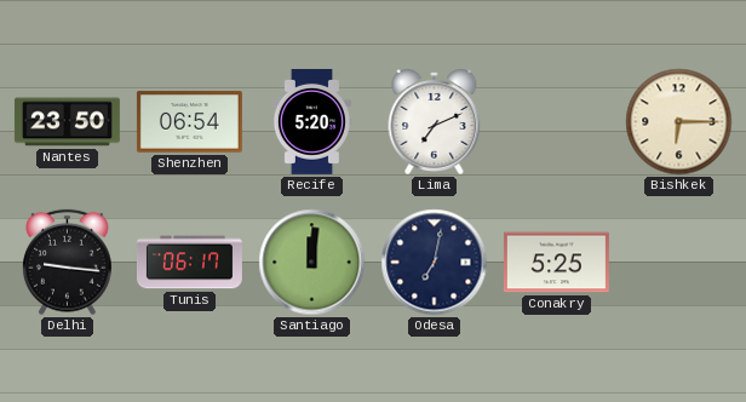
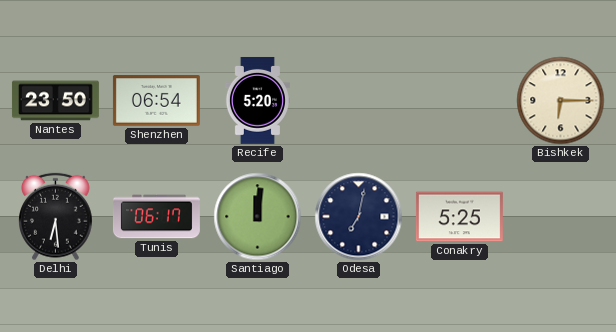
Lima: 7:11 -> none
Delhi: 9:16 -> 6:29
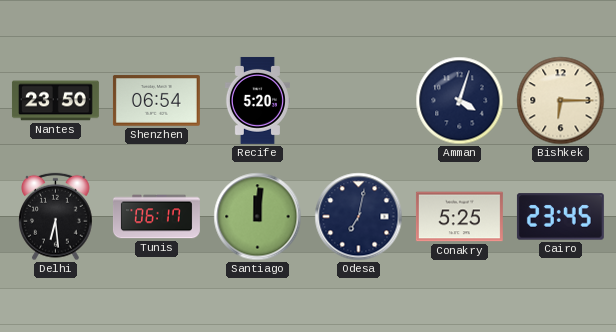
Amman: none -> 4:03
Cairo: none -> 23:45
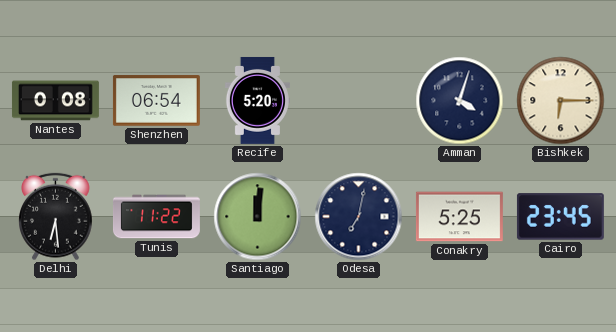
Nantes: 23:50 -> 0:08
Tunis: 06:17 -> 11:22
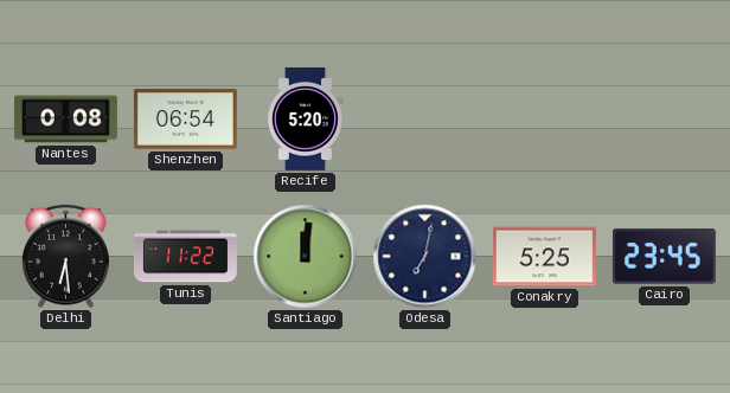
Amman: 4:03 -> none
Bishkek: 6:15 -> none
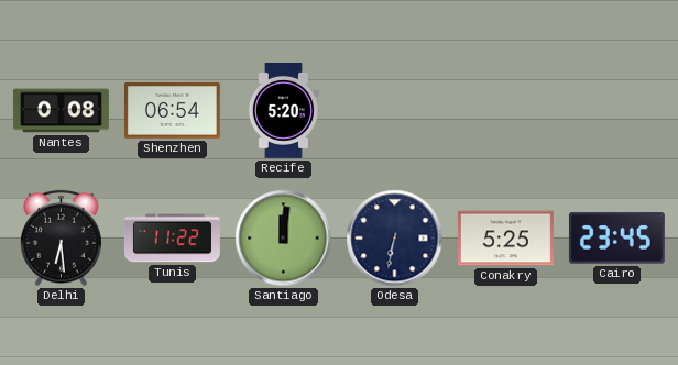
Odesa: 7:02 -> 6:32
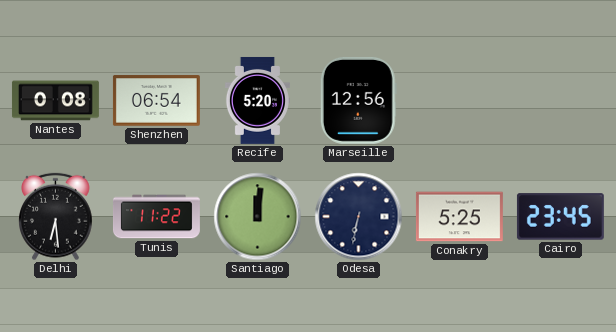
Marseille: none -> 12:56
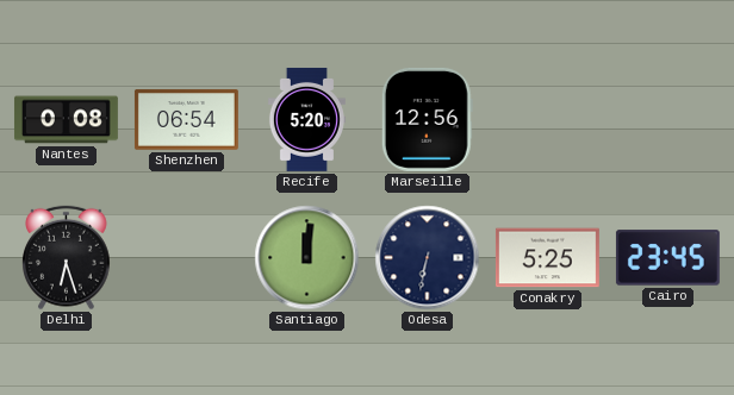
Delhi: 6:29 -> 6:27
Tunis: 11:22 -> none
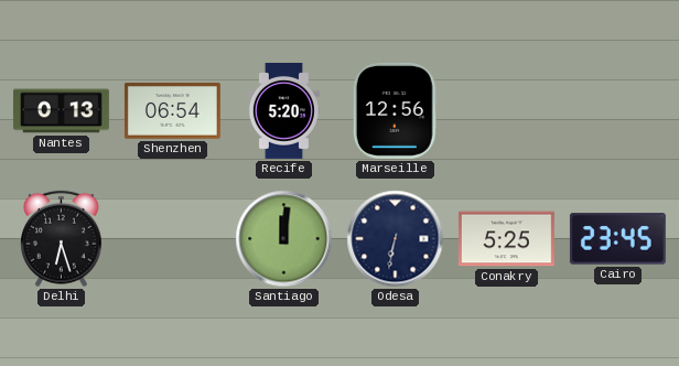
Nantes: 0:08 -> 0:13
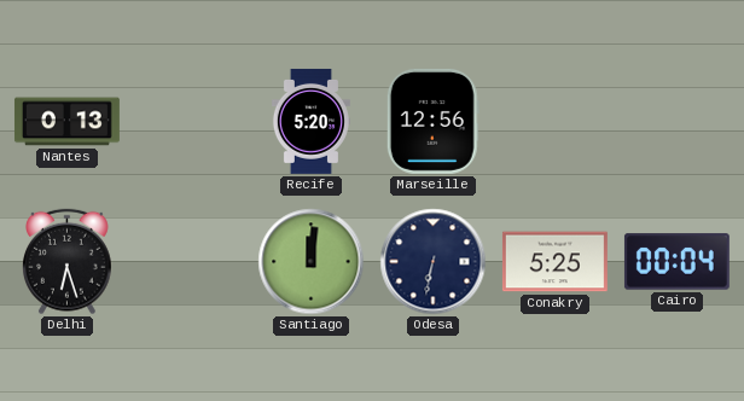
Shenzhen: 06:54 -> none
Cairo: 23:45 -> 00:04
